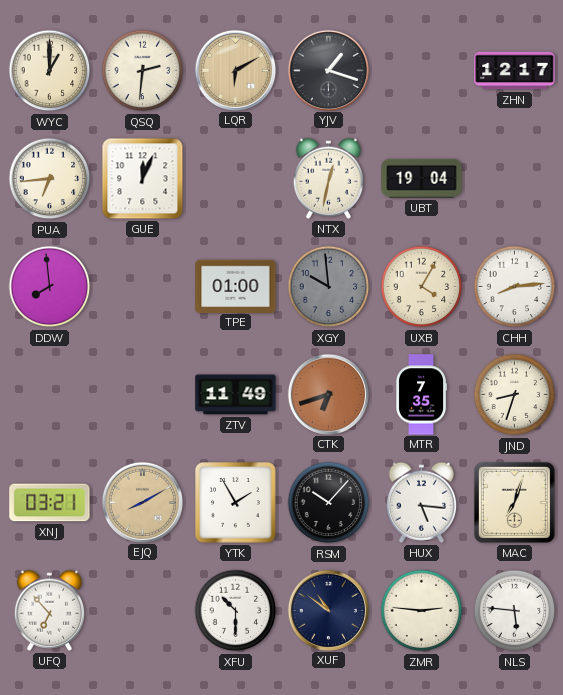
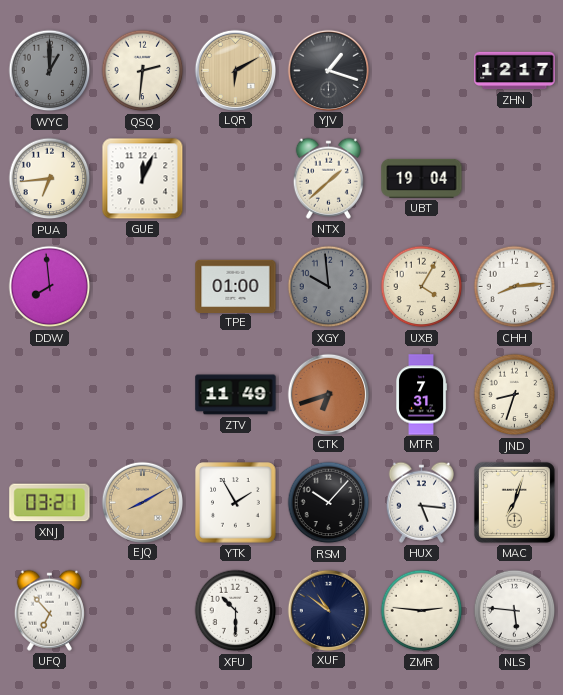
WYC dial: cream -> grey
NTX: 12:32 -> 1:38
MTR: 7:35 -> 7:31
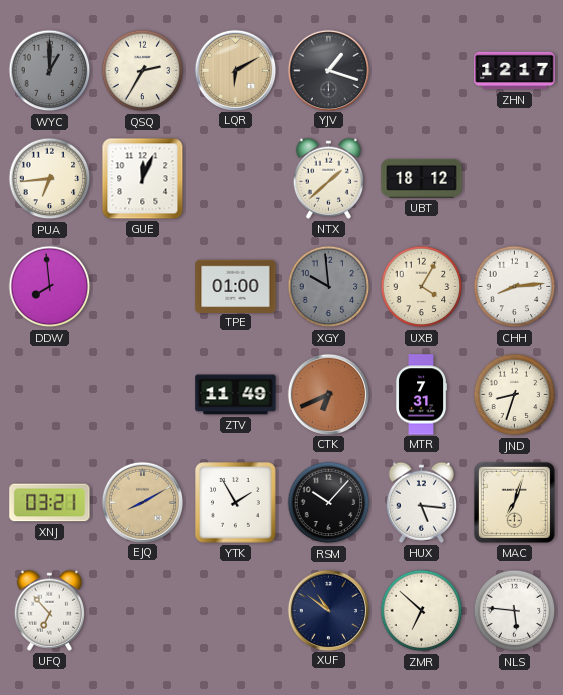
QSQ: 2:31 -> 2:35
UBT: 19:04 -> 18:12
CTK: 6:42 -> 6:41
XFU: 10:30 -> none
ZMR: 2:46 -> 6:52
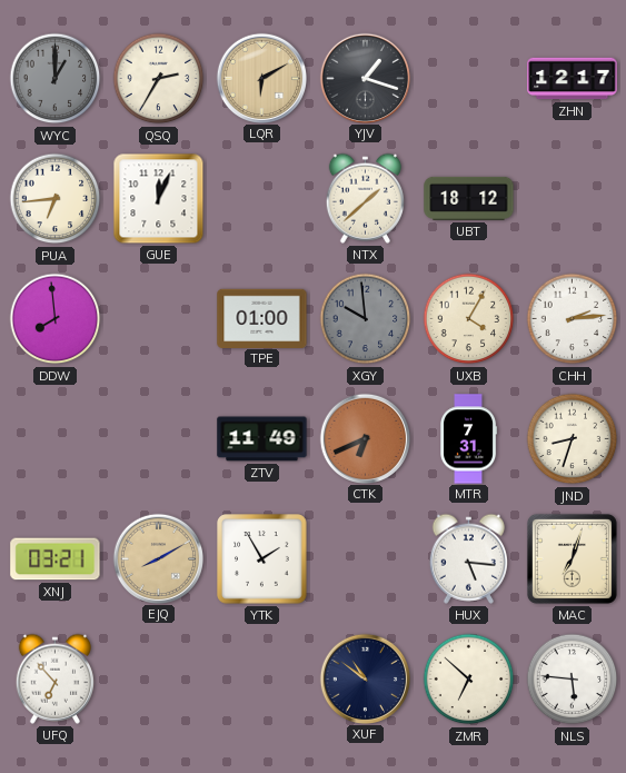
CHH: 8:14 -> 2:14
RSM: 10:07 -> none
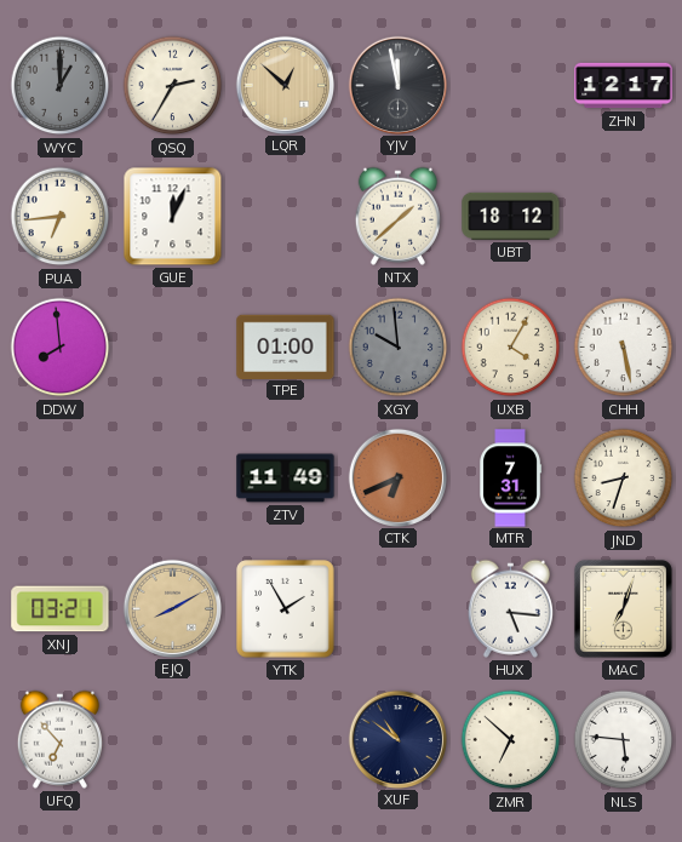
LQR: 6:10 -> 12:52
YJV: 1:18 -> 11:58
CHH: 2:14 -> 5:28
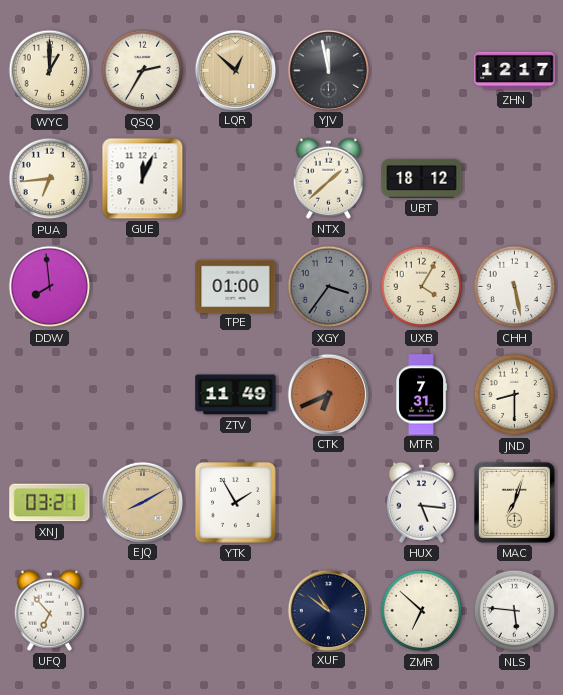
WYC dial: grey -> cream
XGY: 9:59 -> 3:36
JND: 8:33 -> 8:30
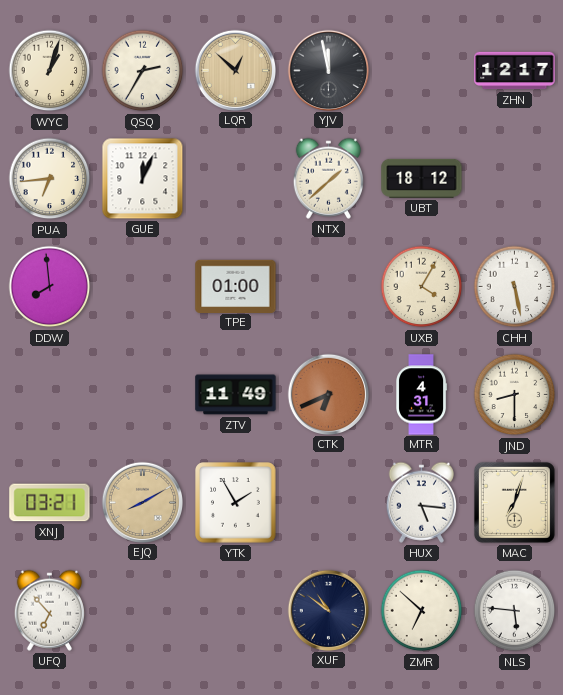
WYC: 1:00 -> 1:03
XGY: 3:36 -> none
MTR: 7:31 -> 4:31
